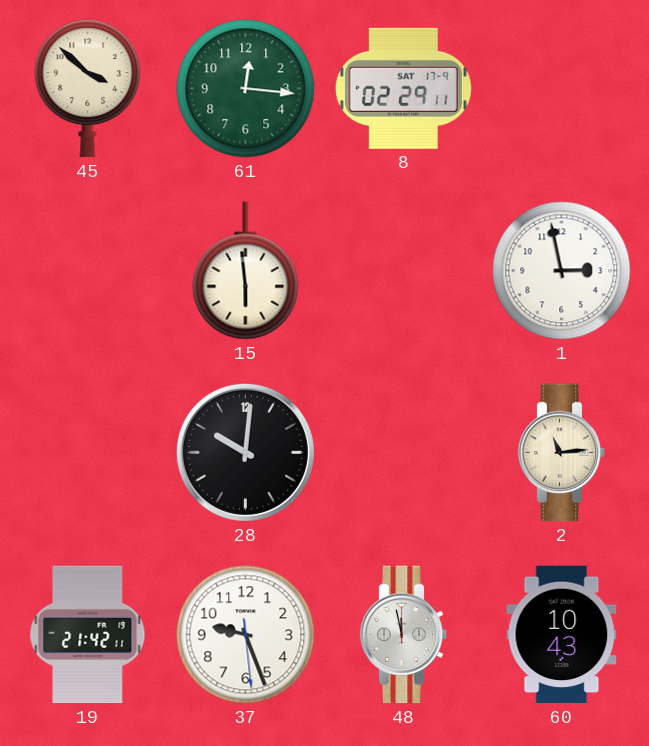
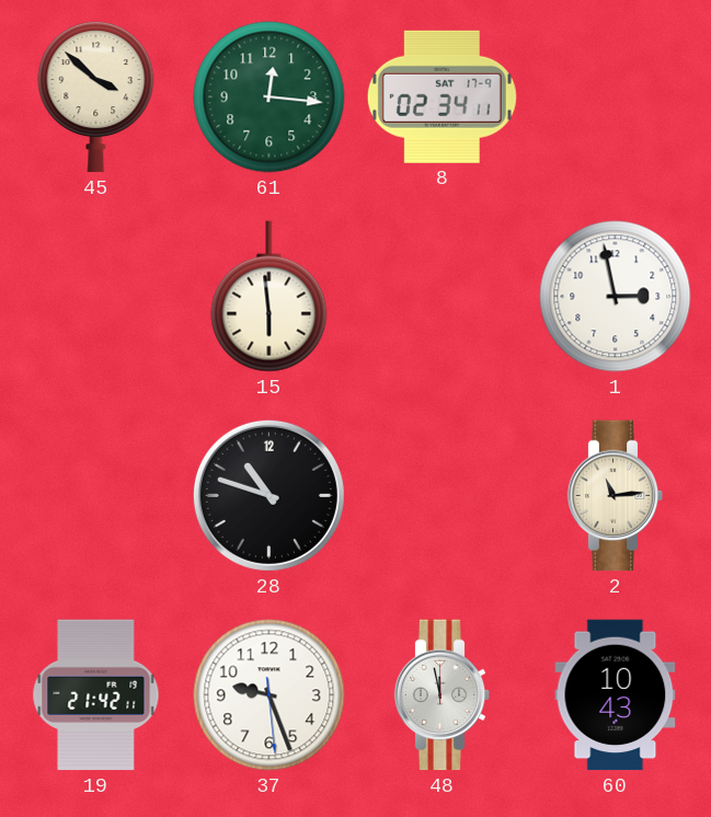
8: 02:29 -> 02:34
28: 10:01 -> 10:48
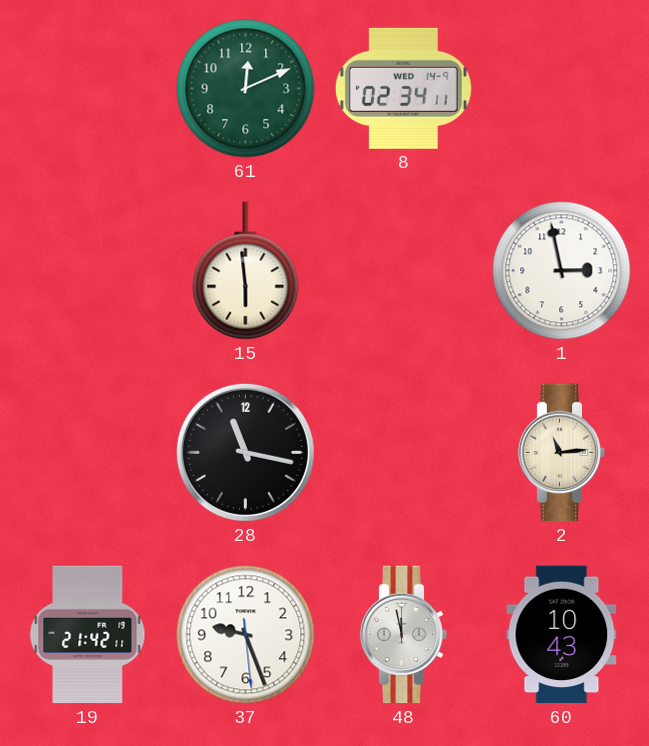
45: 3:52 -> none
61: 12:16 -> 12:11
8 date: SAT 17-9 -> WED 14-9
28: 10:48 -> 11:17
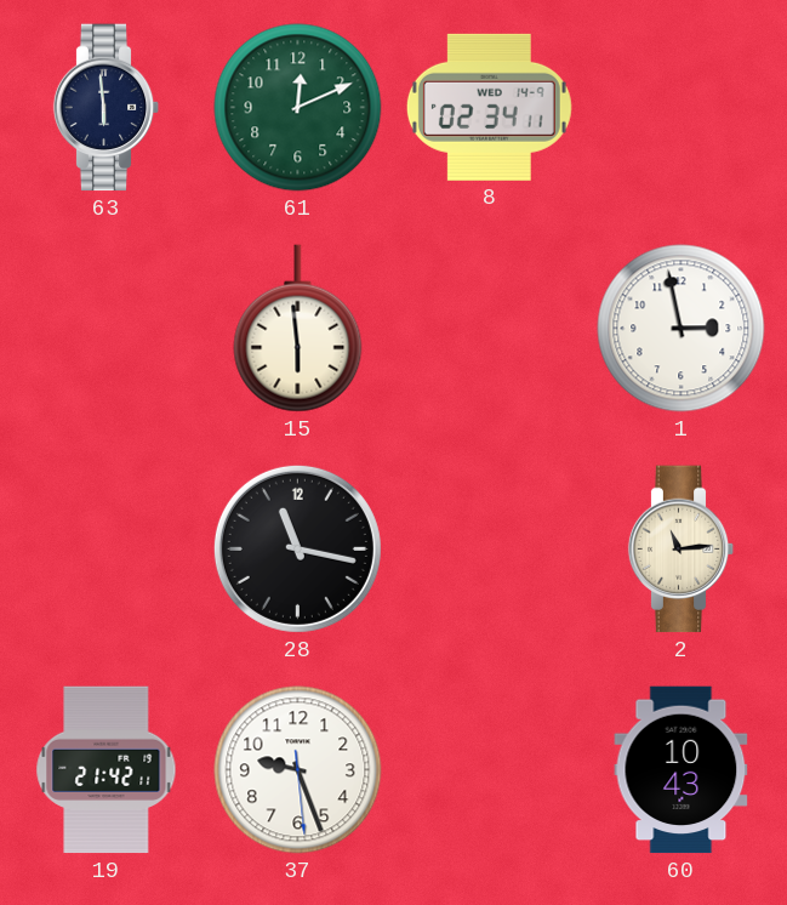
63: none -> 5:59
48: 11:58 -> none
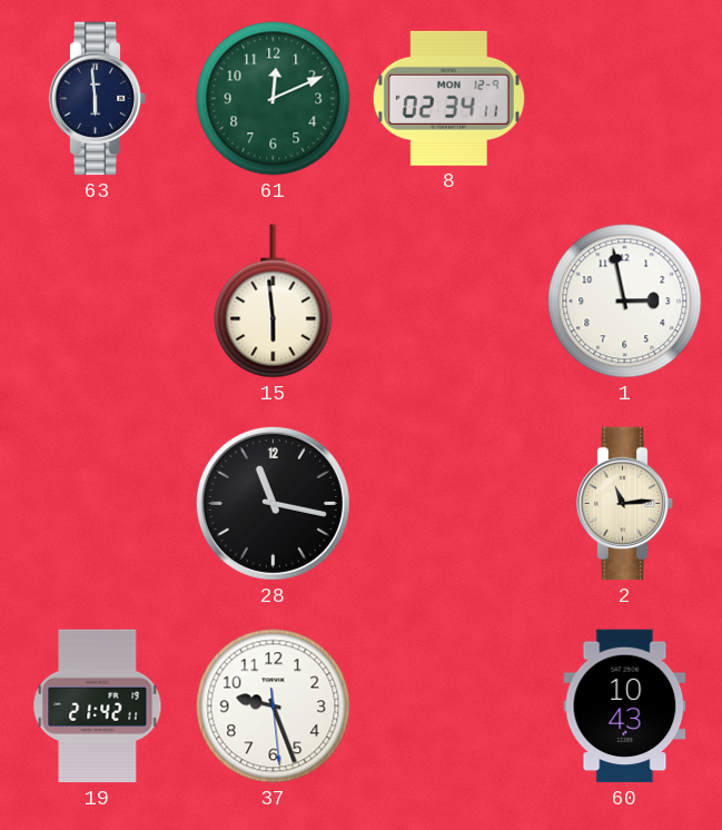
8 date: WED 14-9 -> MON 12-9
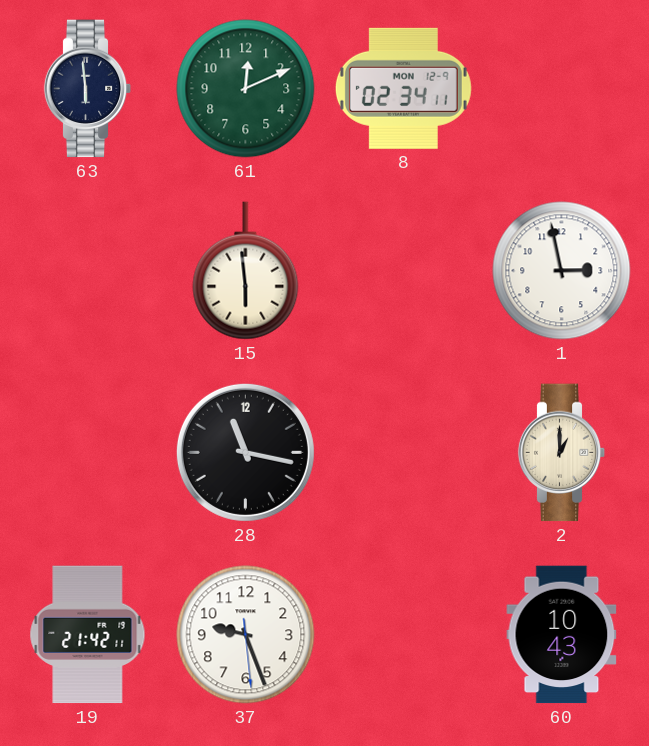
2: 11:14 -> 1:00
